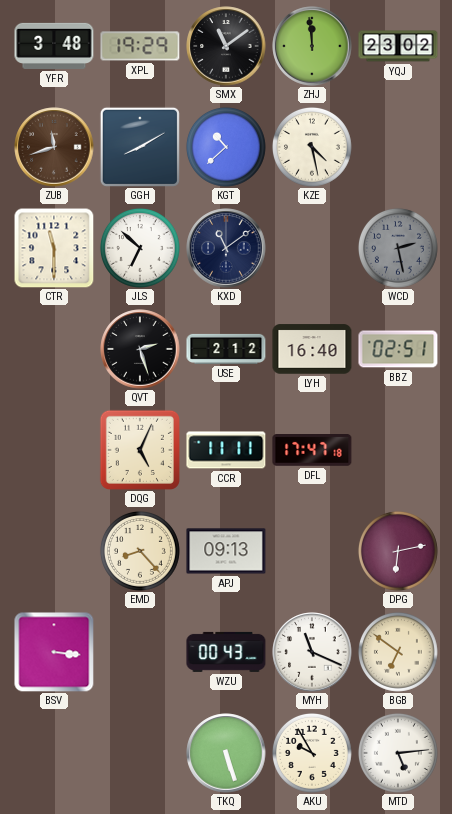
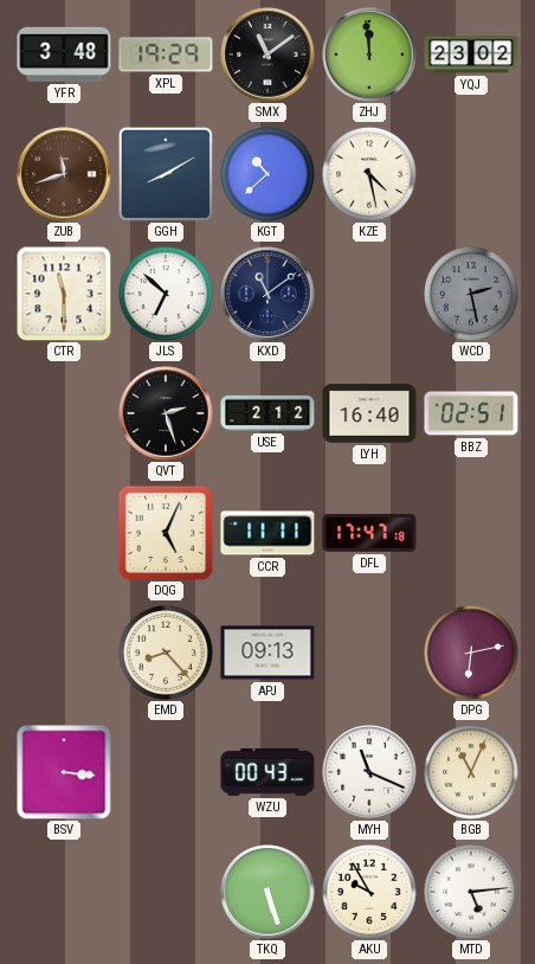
BGB: 6:51 -> 11:04
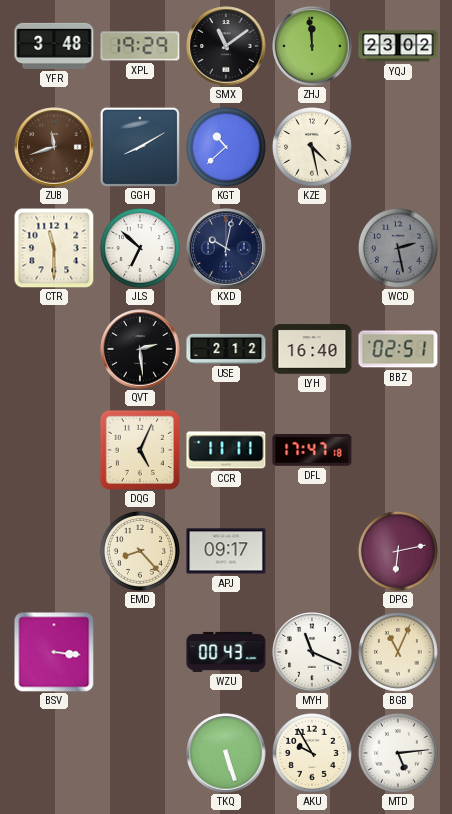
KXD: 11:09 -> 10:02
QVT: 2:27 -> 2:29
APJ: 09:13 -> 09:17
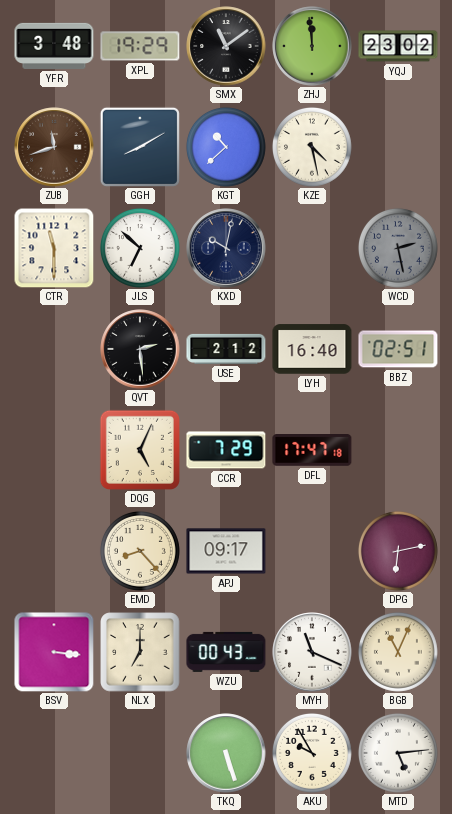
CCR: 11:11 -> 7:29
NLX: none -> 7:00
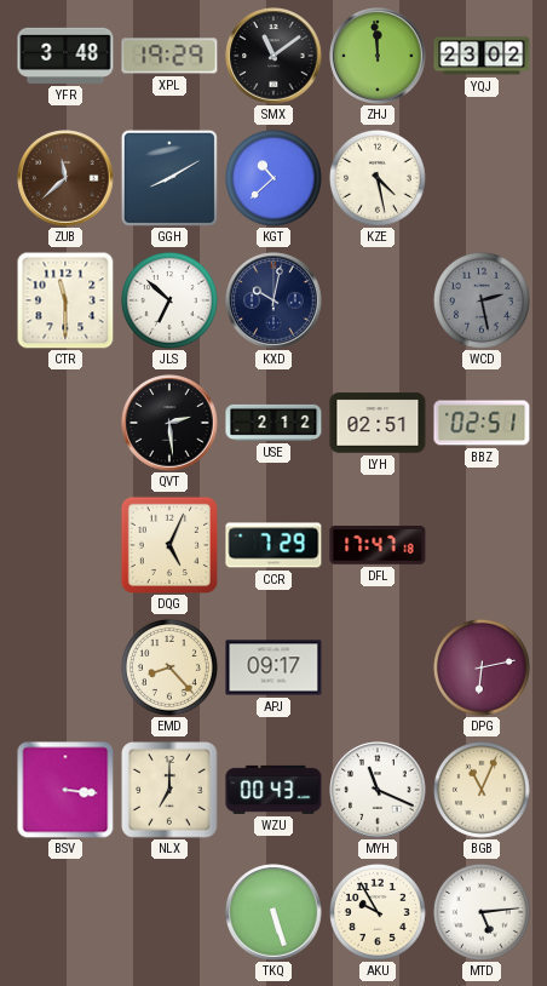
ZUB: 11:42 -> 11:38
LYH: 16:40 -> 02:51
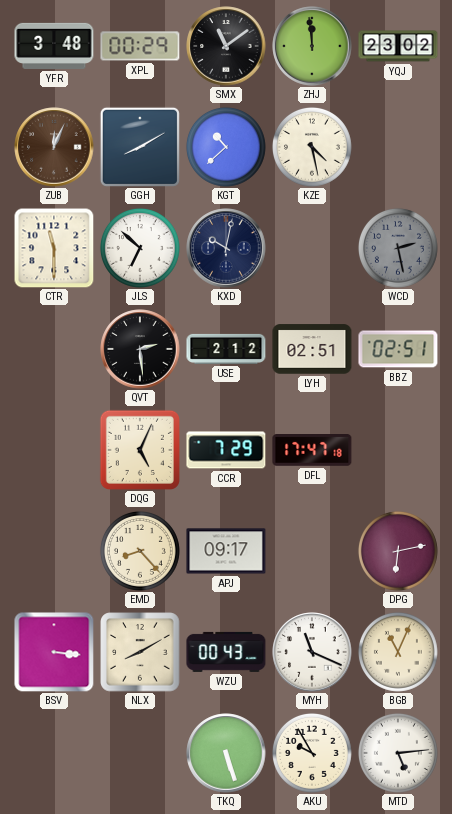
XPL: 19:29 -> 00:29
ZUB: 11:38 -> 12:04
NLX: 7:00 -> 8:10
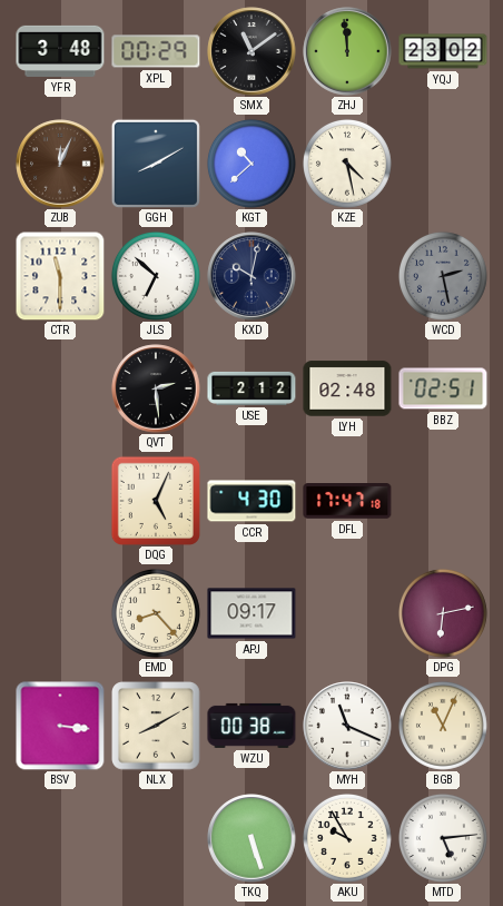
LYH: 02:51 -> 02:48
CCR: 7:29 -> 4:30
WZU: 00:43 -> 00:38
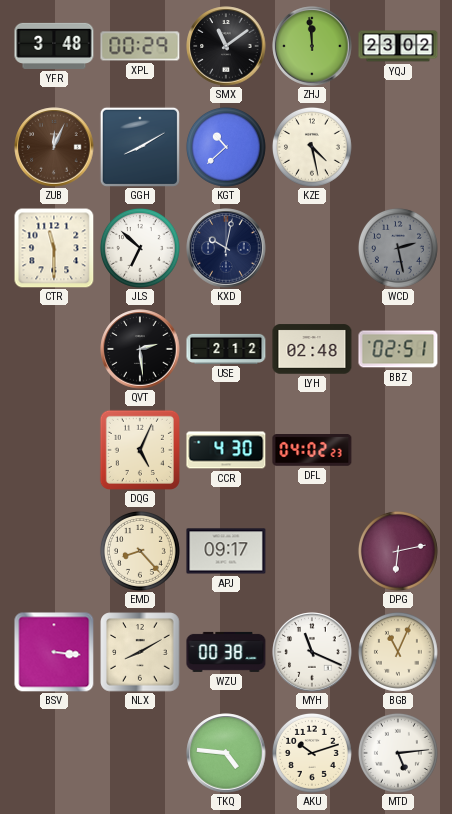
DFL: 17:47 -> 04:02
TKQ: 5:27 -> 4:46
AKU: 9:55 -> 10:12
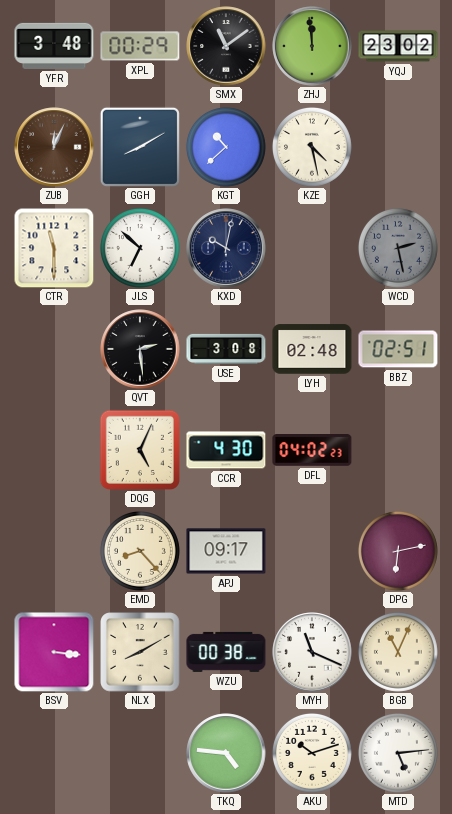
USE: 2:12 -> 3:08
